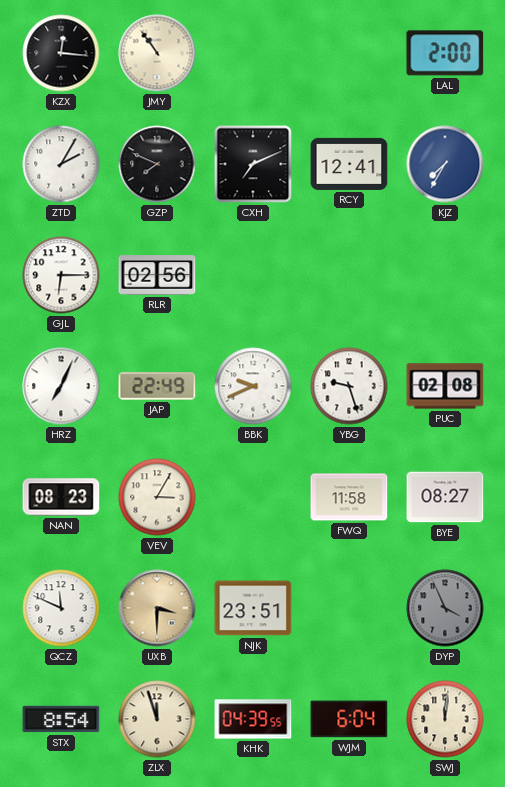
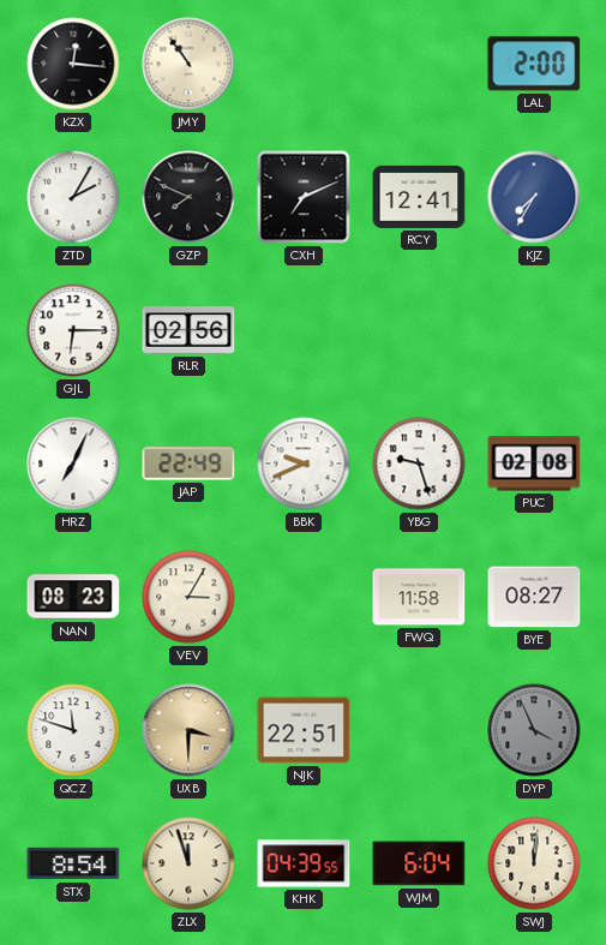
QCZ: 11:49 -> 11:48
NJK: 23:51 -> 22:51
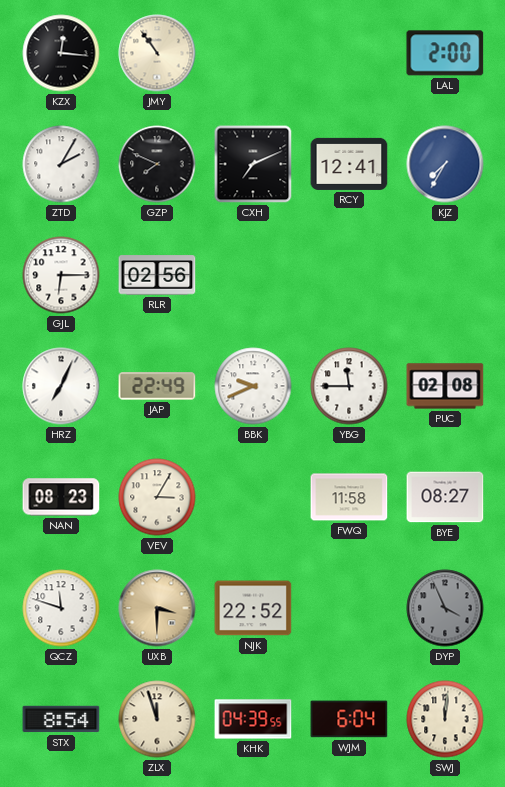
YBG: 9:27 -> 11:45
NJK: 22:51 -> 22:52
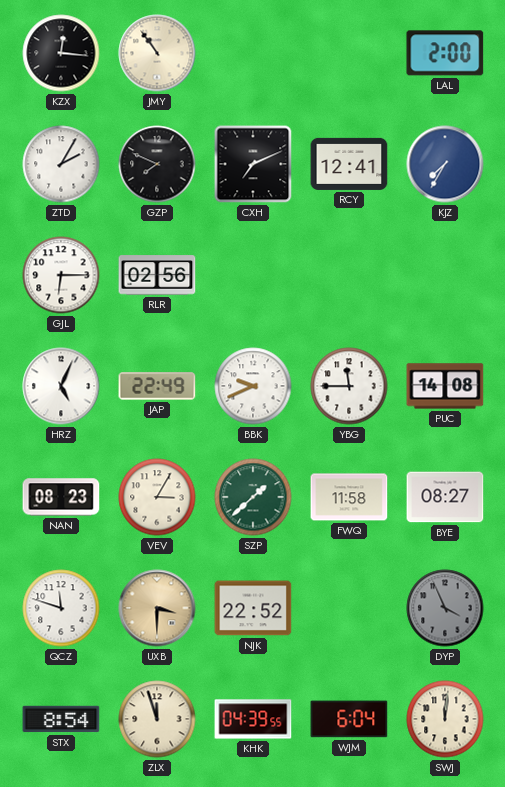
HRZ: 7:04 -> 5:04
PUC: 02:08 -> 14:08
SZP: none -> 1:38
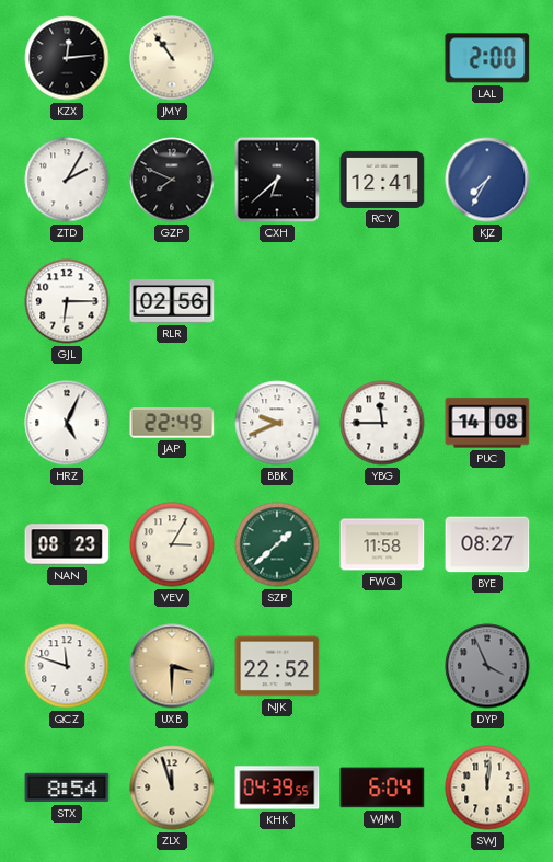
KZX: 12:16 -> 12:14
CXH: 7:11 -> 6:38
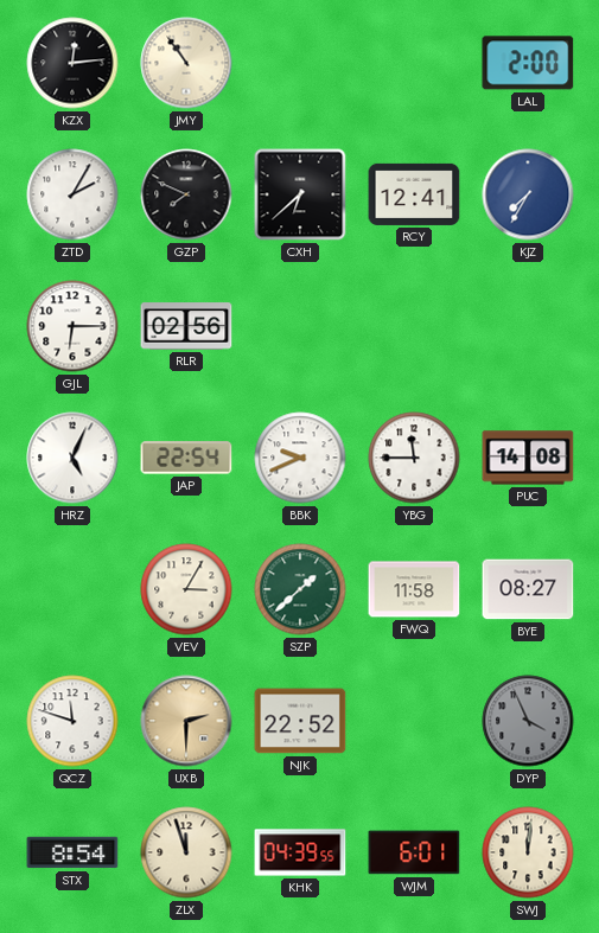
JAP: 22:49 -> 22:54
NAN: 08:23 -> none
UXB: 3:30 -> 2:30
WJM: 6:04 -> 6:01
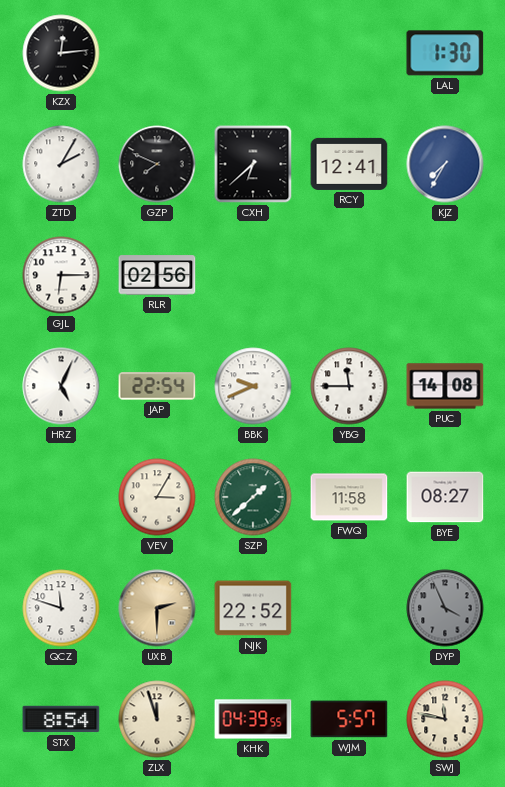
JMY: 10:54 -> none
LAL: 2:00 -> 1:30
WJM: 6:01 -> 5:57
SWJ: 12:01 -> 11:47
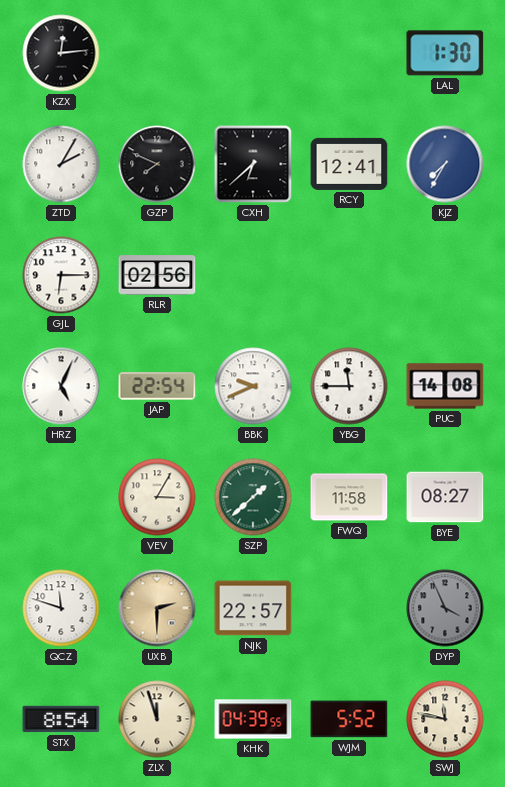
NJK: 22:52 -> 22:57
WJM: 5:57 -> 5:52
